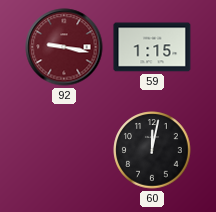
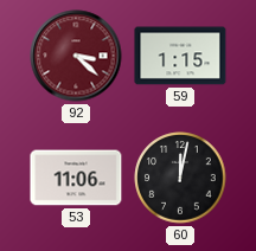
92: 9:17 -> 3:22
53: none -> 11:06
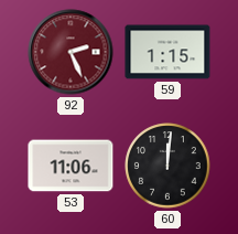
92: 3:22 -> 2:26
60: 12:02 -> 12:01
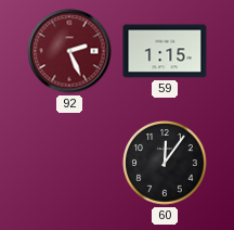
53: 11:06 -> none
60: 12:01 -> 12:06
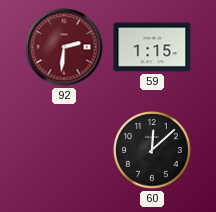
92: 2:26 -> 2:31
60: 12:06 -> 12:08
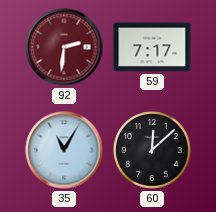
59: 1:15 -> 7:17
35: none -> 11:05
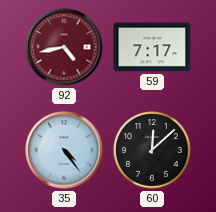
92: 2:31 -> 4:43
35: 11:05 -> 4:24
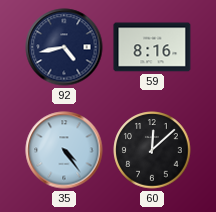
92 dial: burgundy -> navy
59: 7:17 -> 8:16
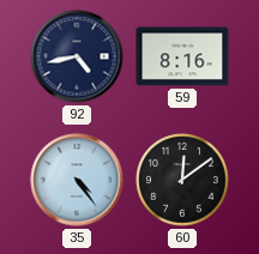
60: 12:08 -> 12:09
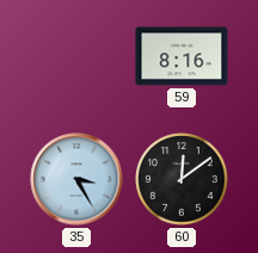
92: 4:43 -> none
35: 4:24 -> 3:25
